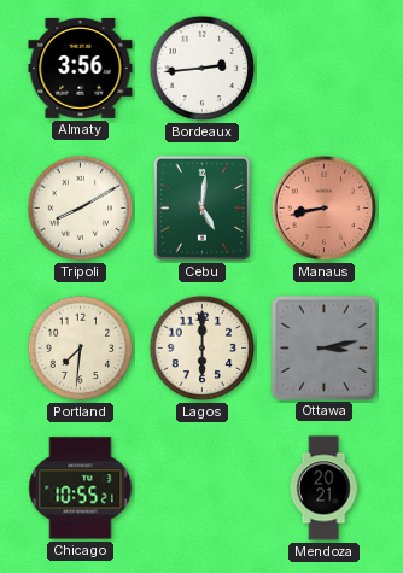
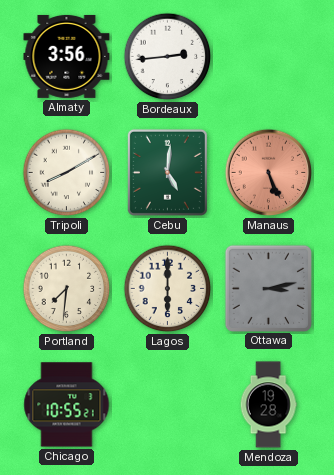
Manaus: 8:43 -> 5:26
Mendoza: 20:21 -> 19:28
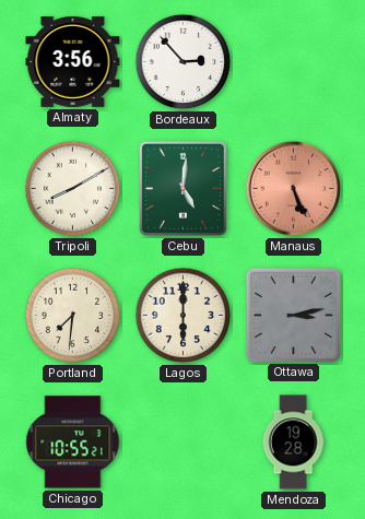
Bordeaux: 2:44 -> 2:53
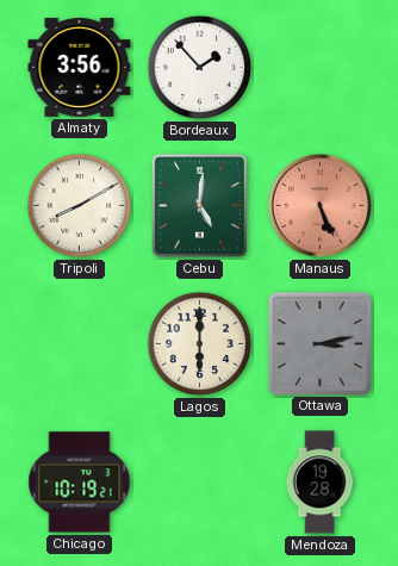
Bordeaux: 2:53 -> 1:53
Portland: 7:31 -> none
Chicago: 10:55 -> 10:19
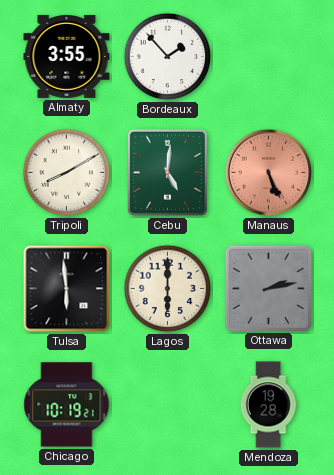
Almaty: 3:56 -> 3:55
Tulsa: none -> 5:59
Ottawa: 3:13 -> 2:13
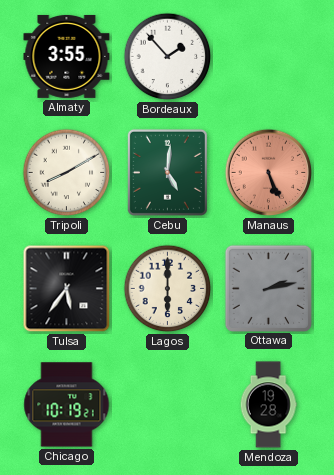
Tulsa: 5:59 -> 5:36
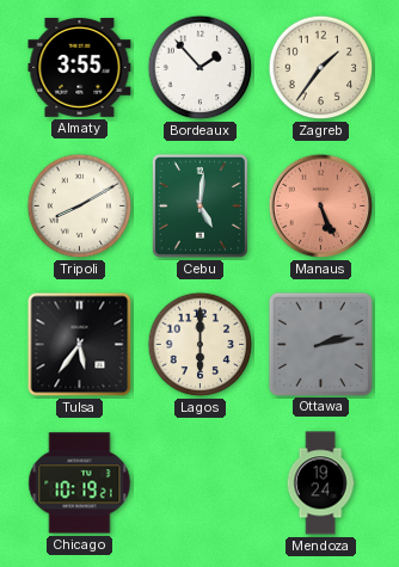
Zagreb: none -> 1:36
Mendoza: 19:28 -> 19:24
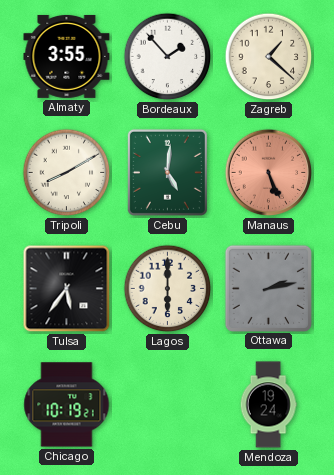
Zagreb: 1:36 -> 1:22
